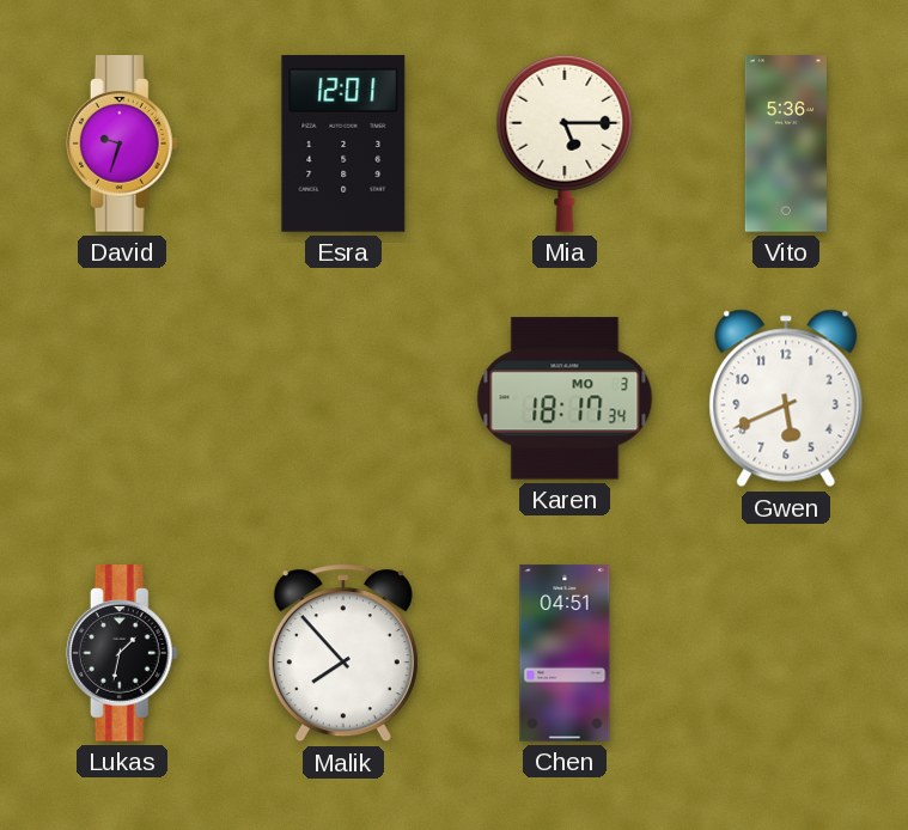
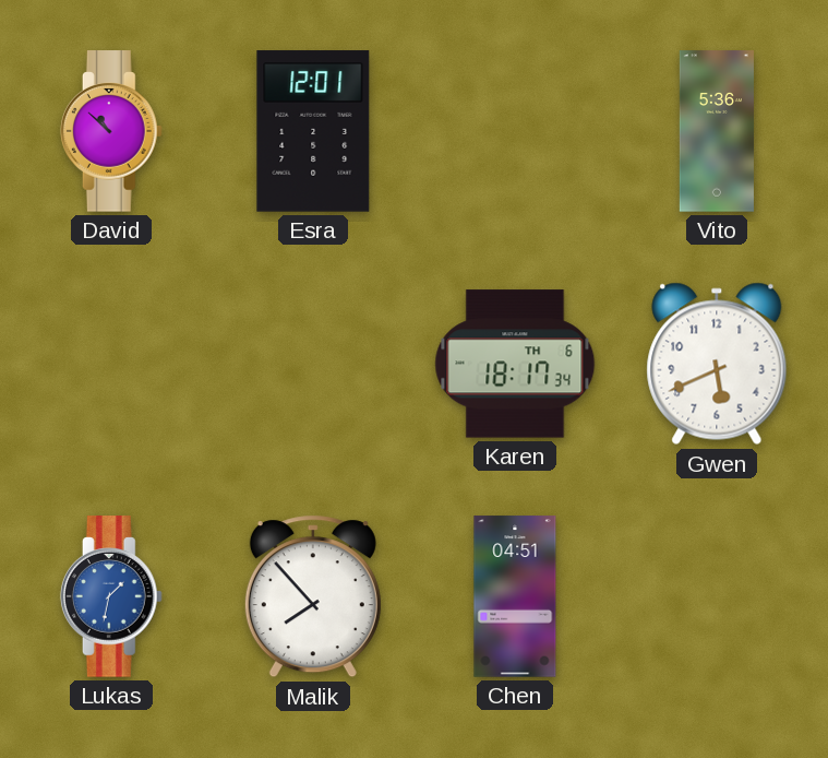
David: 9:33 -> 10:52
Mia: 5:15 -> none
Karen date: MO 3 -> TH 6
Lukas dial: black -> blue
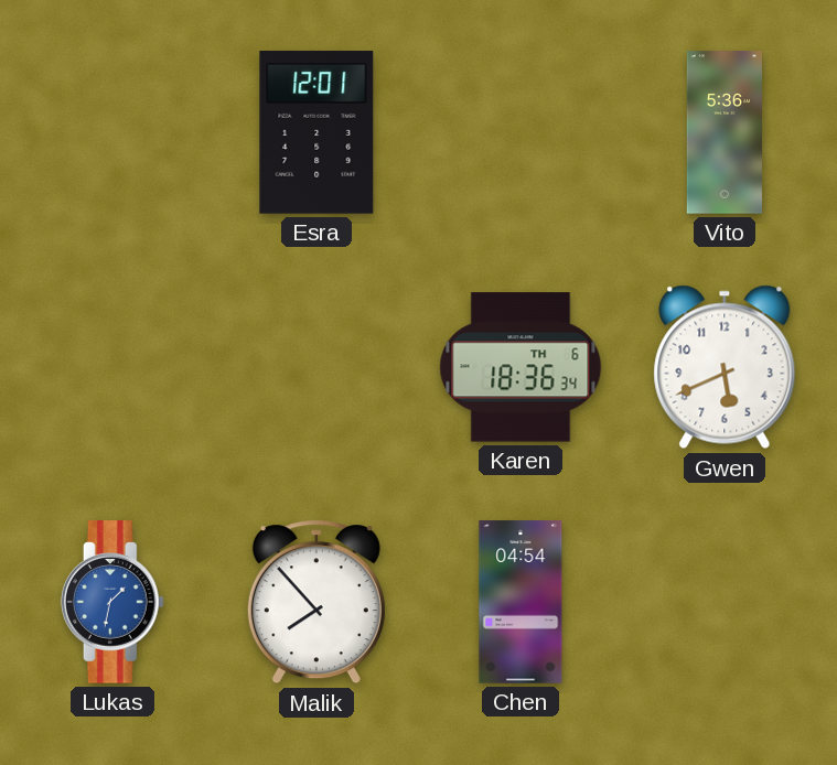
David: 10:52 -> none
Karen: 18:17 -> 18:36
Chen: 04:51 -> 04:54
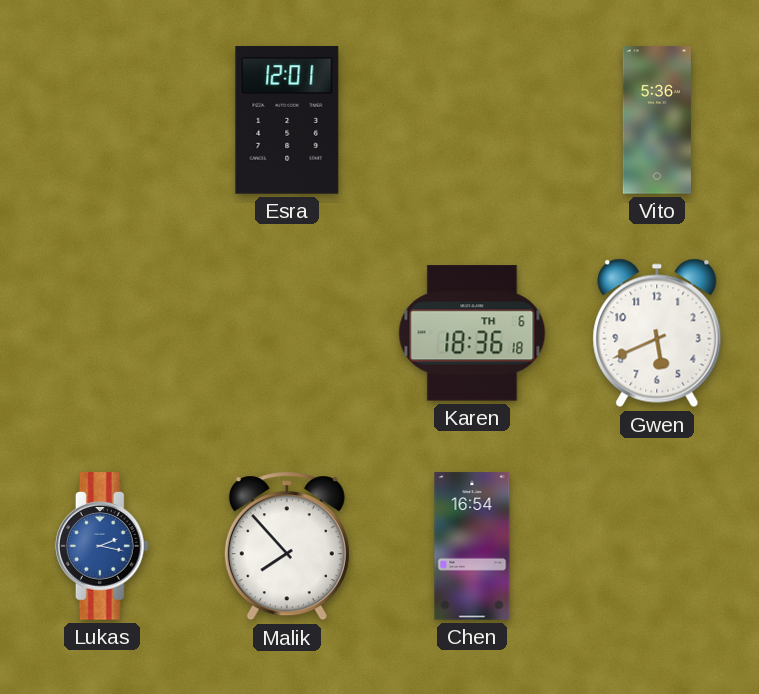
Karen: 18:36:34 -> 18:36:18
Lukas: 1:32 -> 2:17
Chen: 04:54 -> 16:54
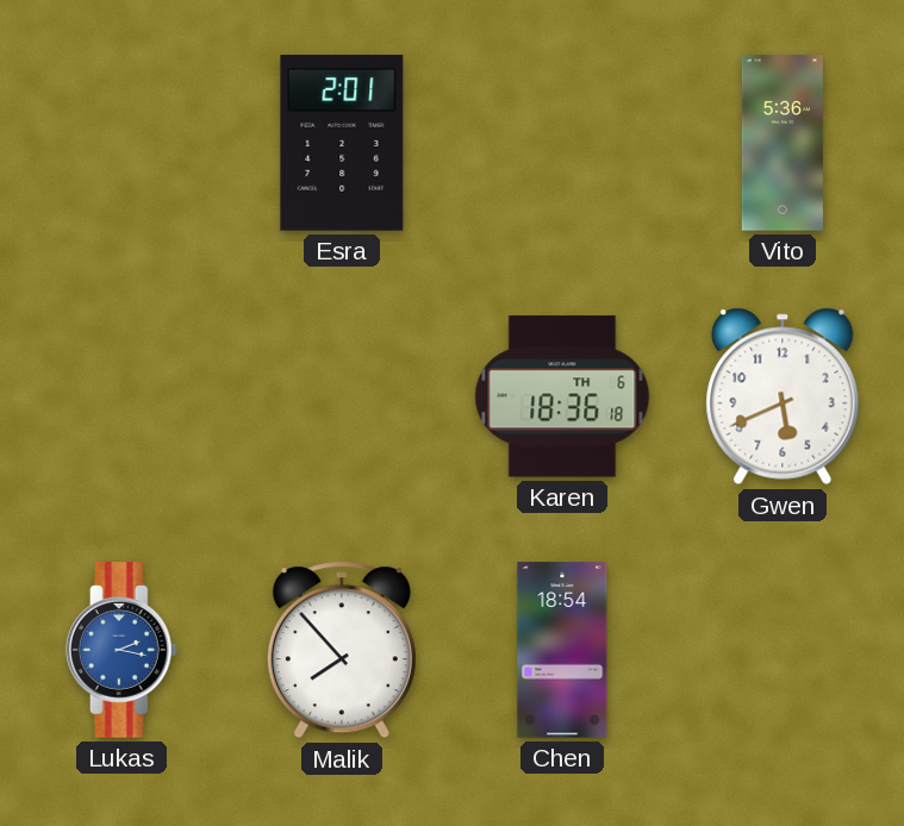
Esra: 12:01 -> 2:01
Chen: 16:54 -> 18:54
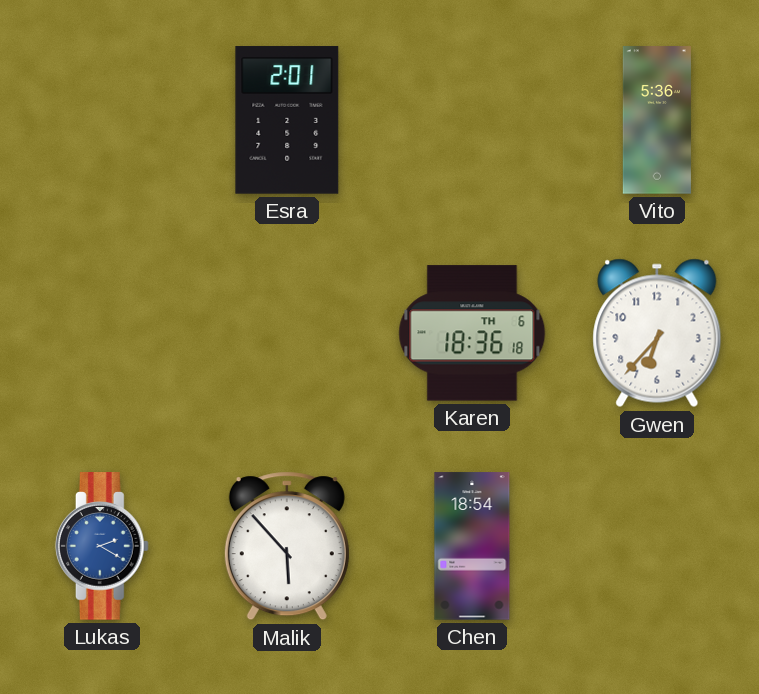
Gwen: 5:41 -> 6:37
Lukas: 2:17 -> 2:20
Malik: 7:53 -> 5:53
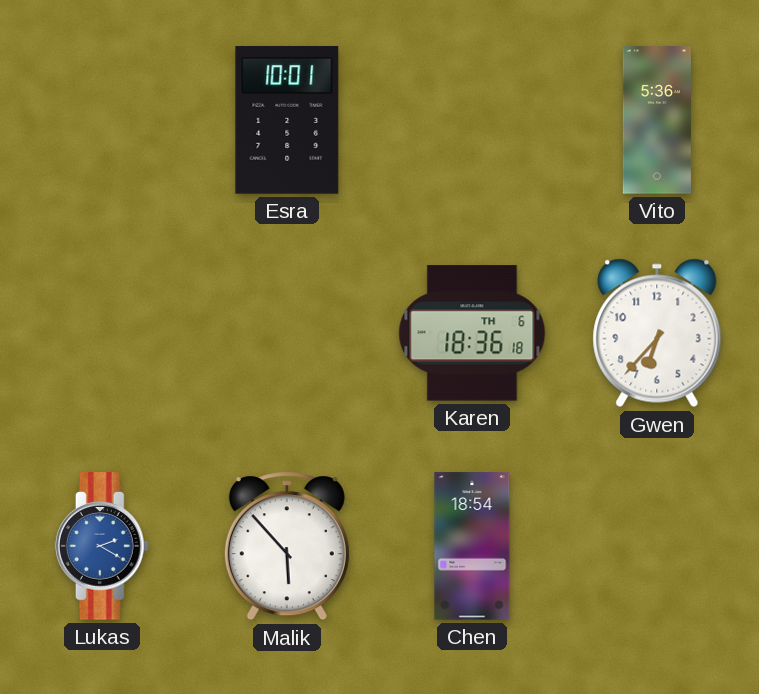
Esra: 2:01 -> 10:01
